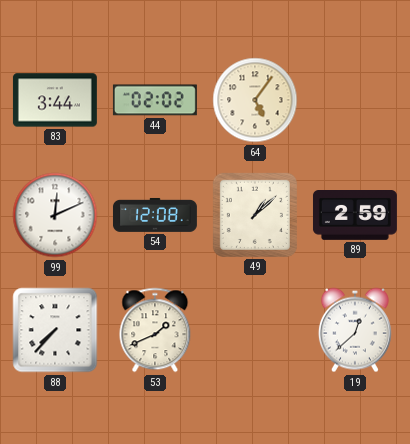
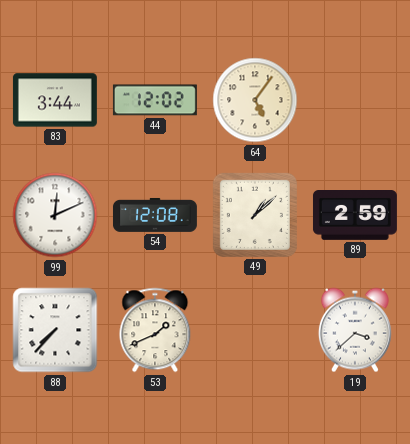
44: 02:02 -> 12:02
19: 12:38 -> 3:38
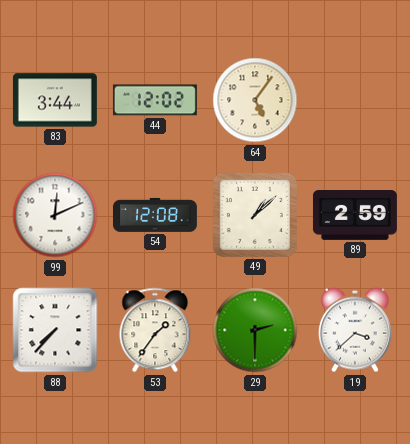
53: 1:41 -> 1:36
29: none -> 2:30
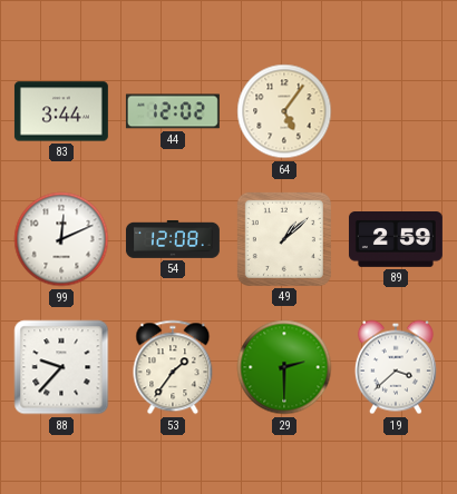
88: 7:37 -> 9:37
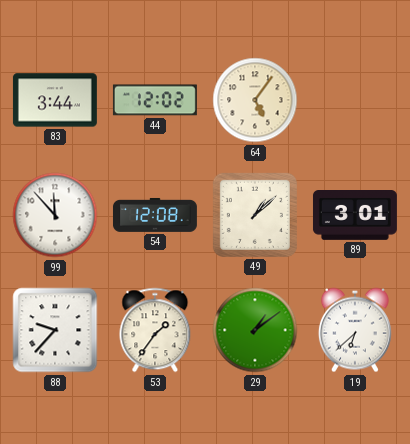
99: 12:11 -> 11:53
89: 2:59 -> 3:01
29: 2:30 -> 1:09
19: 3:38 -> 6:38
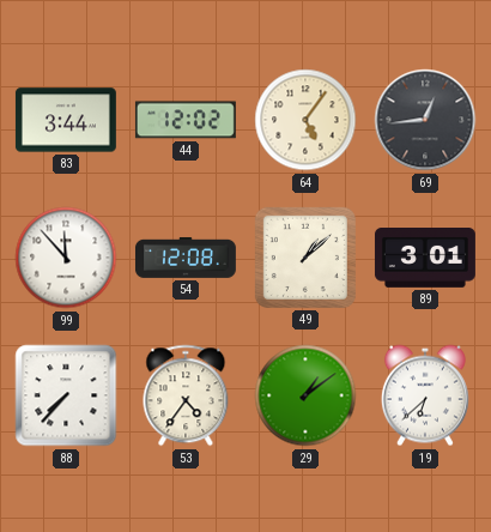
69: none -> 12:44
88: 9:37 -> 7:37
53: 1:36 -> 4:36
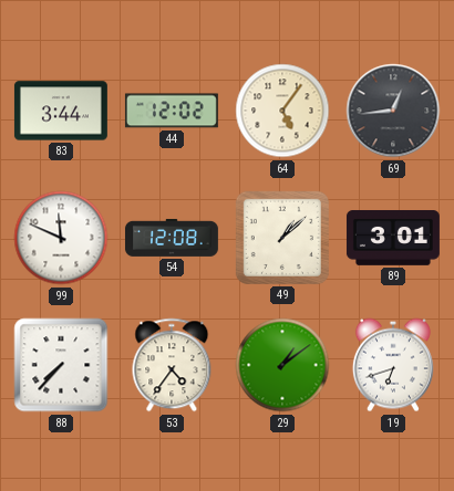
99: 11:53 -> 11:49
19: 6:38 -> 6:42
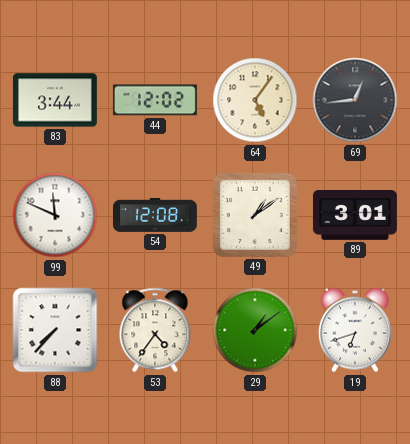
49: 1:08 -> 1:09
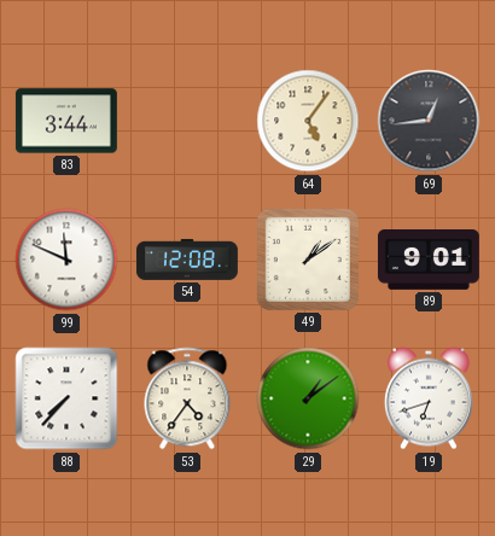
44: 12:02 -> none
89: 3:01 -> 9:01
